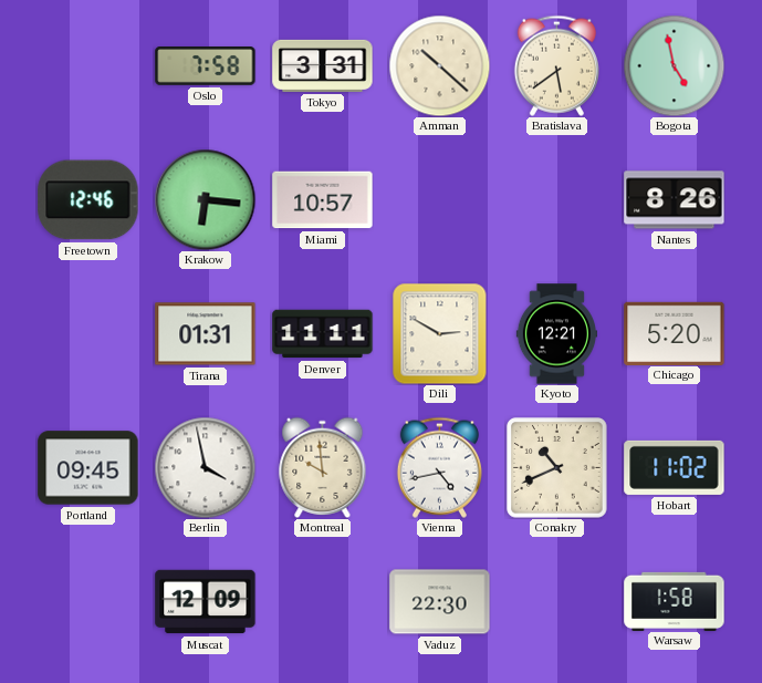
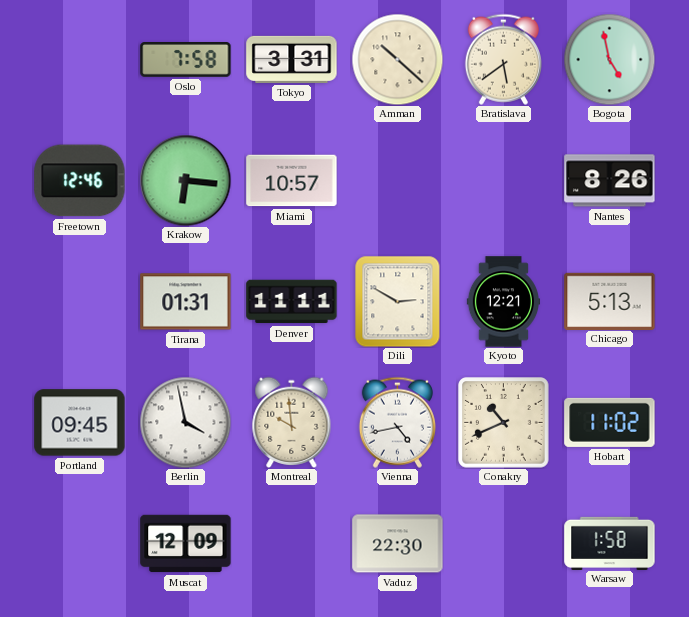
Chicago: 5:20 -> 5:13
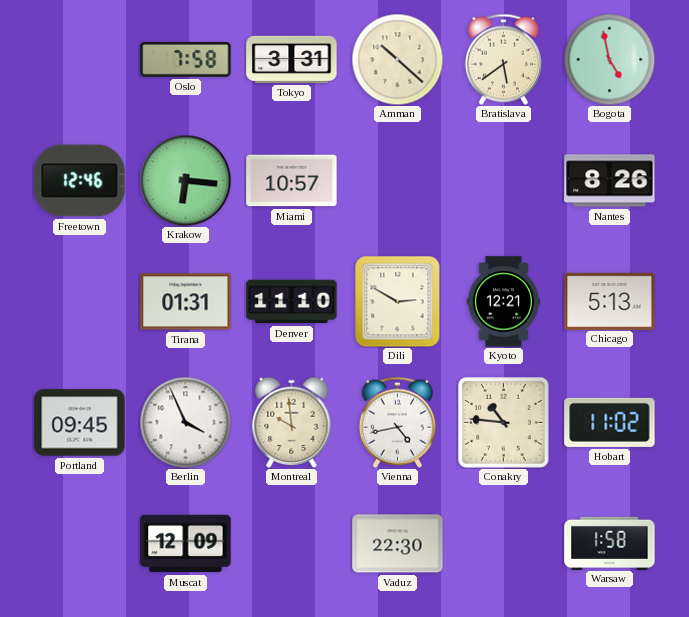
Denver: 11:11 -> 11:10
Berlin: 3:58 -> 3:56
Conakry: 10:41 -> 10:46
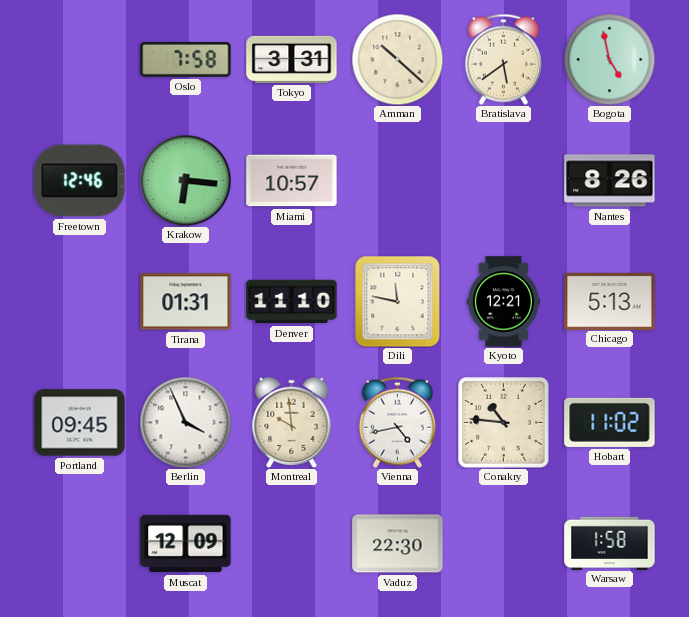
Dili: 2:50 -> 11:47
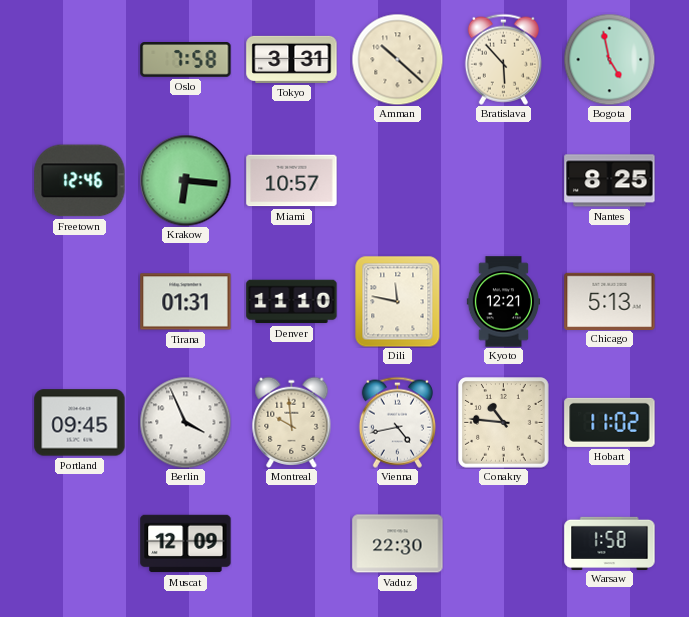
Bratislava: 5:39 -> 5:53
Nantes: 8:26 -> 8:25
